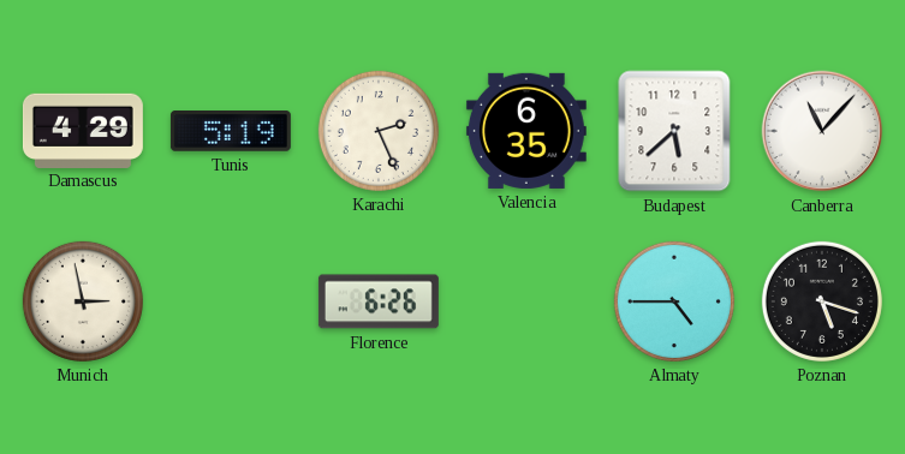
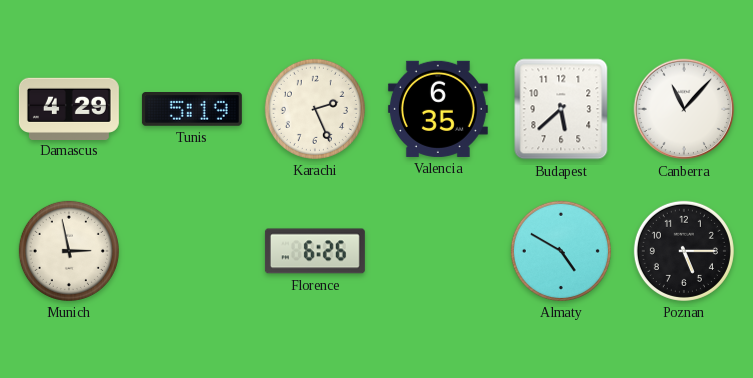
Almaty: 4:45 -> 4:50
Poznan: 5:18 -> 5:15
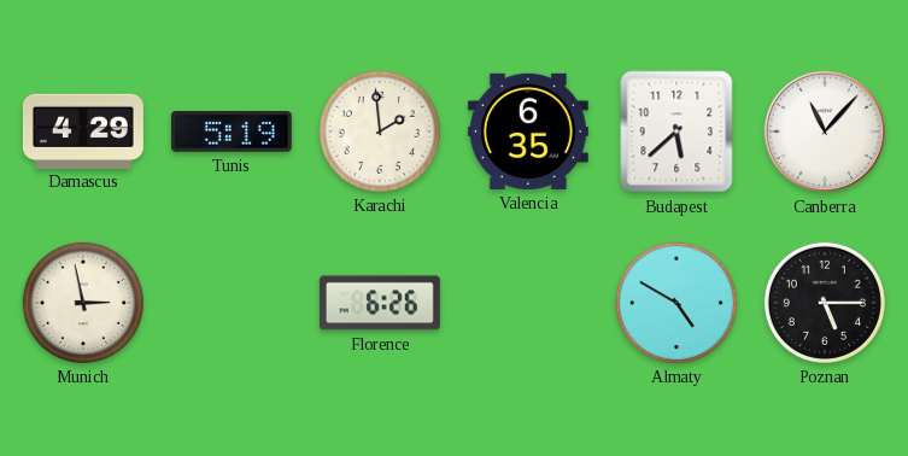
Karachi: 2:26 -> 1:59
